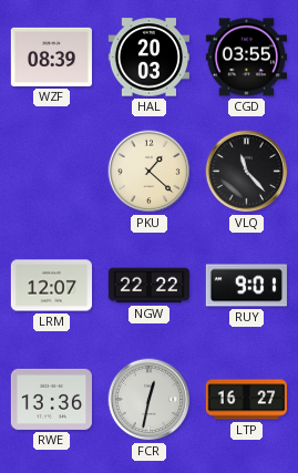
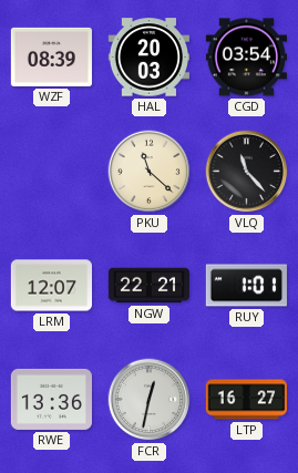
CGD: 03:55 -> 03:54
PKU: 1:22 -> 11:22
NGW: 22:22 -> 22:21
RUY: 9:01 -> 1:01
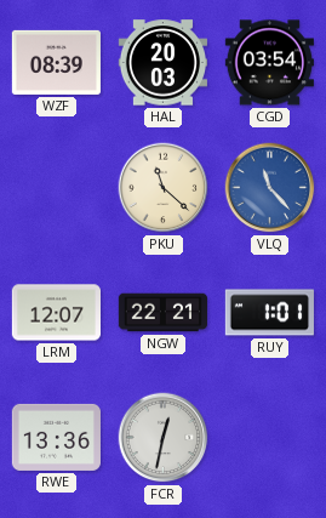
VLQ dial: black -> blue
LTP: 16:27 -> none
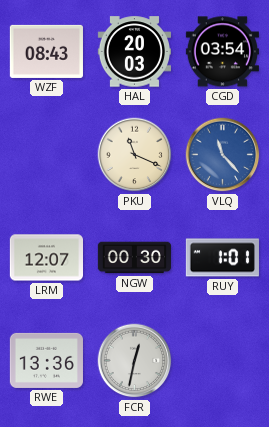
WZF: 08:39 -> 08:43
PKU: 11:22 -> 11:19
NGW: 22:21 -> 00:30
